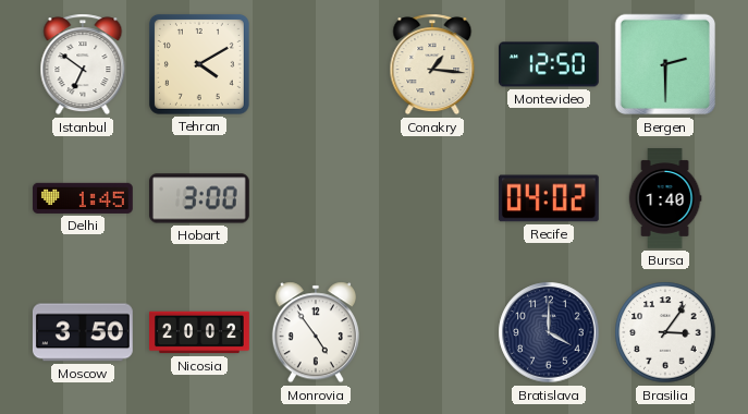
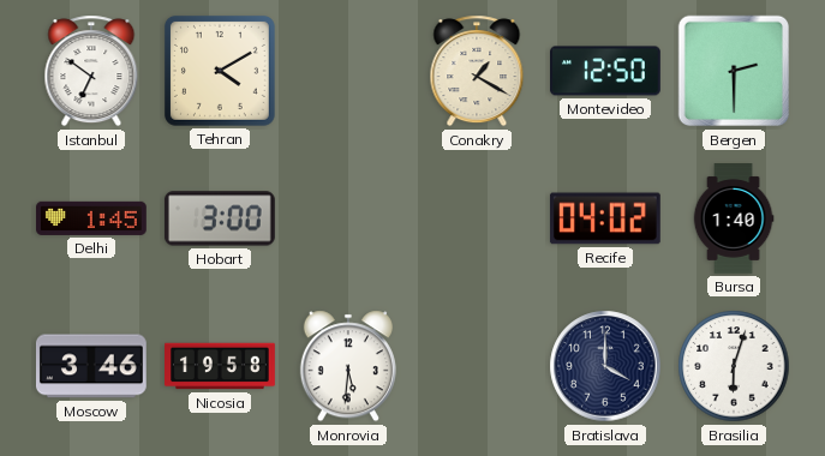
Conakry: 1:16 -> 1:20
Moscow: 3:50 -> 3:46
Nicosia: 20:02 -> 19:58
Monrovia: 4:54 -> 5:31
Brasilia: 3:06 -> 6:03
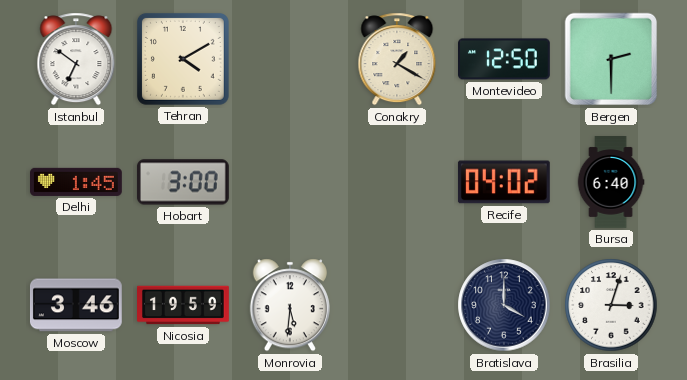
Bursa: 1:40 -> 6:40
Nicosia: 19:58 -> 19:59
Brasilia: 6:03 -> 3:03
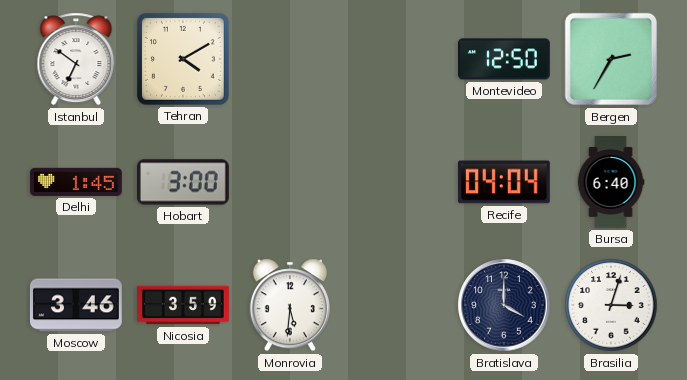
Conakry: 1:20 -> none
Bergen: 2:30 -> 2:35
Recife: 04:02 -> 04:04
Nicosia: 19:59 -> 3:59
